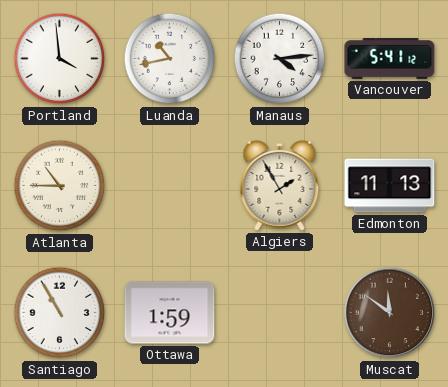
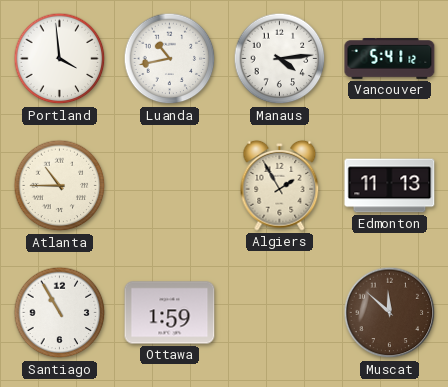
Muscat: 11:51 -> 11:52
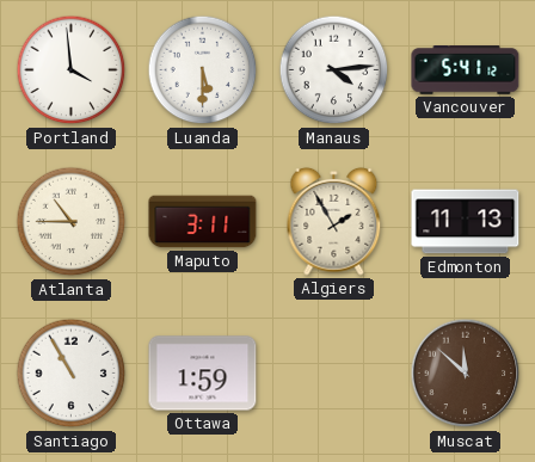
Luanda: 10:43 -> 5:30
Maputo: none -> 3:11
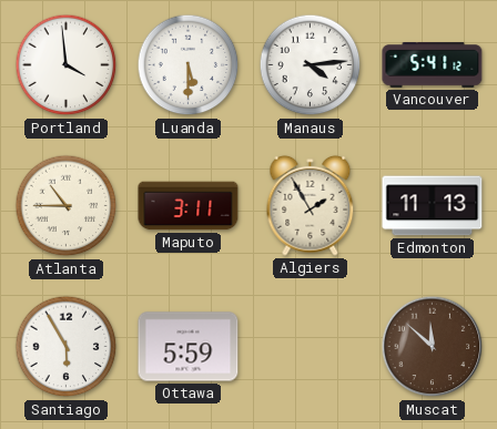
Santiago: 10:55 -> 5:55
Ottawa: 1:59 -> 5:59
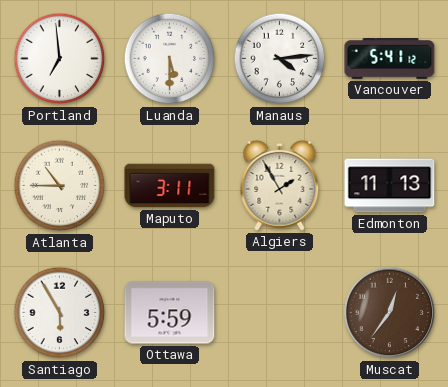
Portland: 3:59 -> 6:59
Muscat: 11:52 -> 12:36
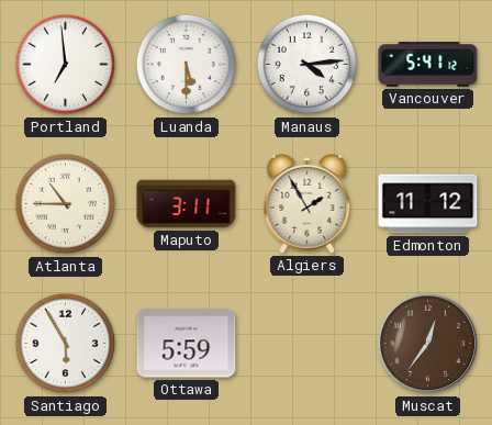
Edmonton: 11:13 -> 11:12
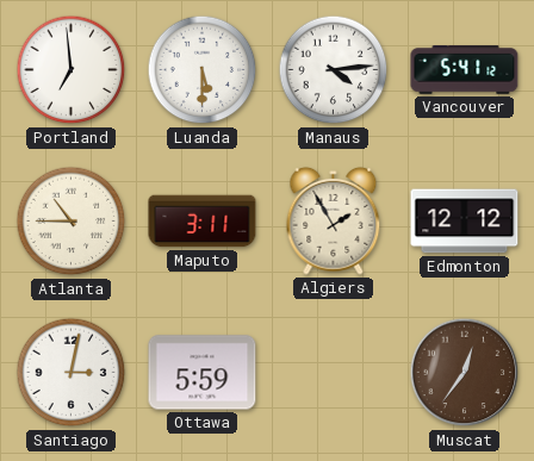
Edmonton: 11:12 -> 12:12
Santiago: 5:55 -> 3:02
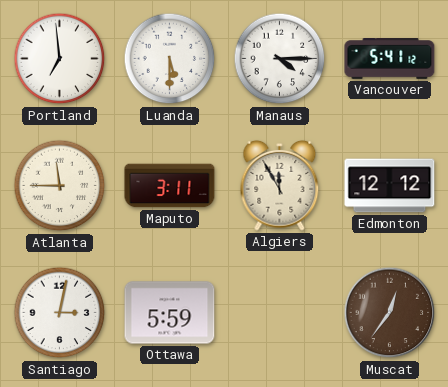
Manaus: 4:14 -> 4:15
Atlanta: 10:45 -> 11:45
Algiers: 1:55 -> 11:55
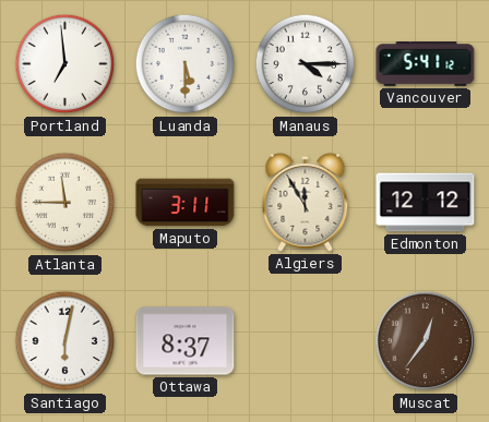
Santiago: 3:02 -> 6:02
Ottawa: 5:59 -> 8:37
